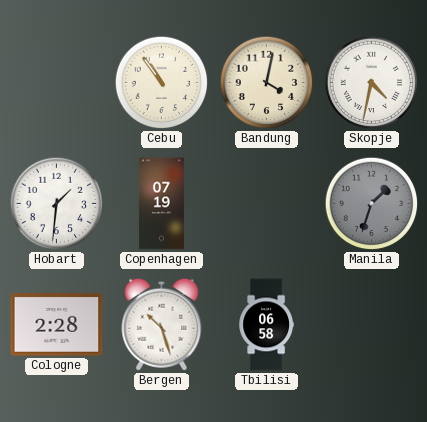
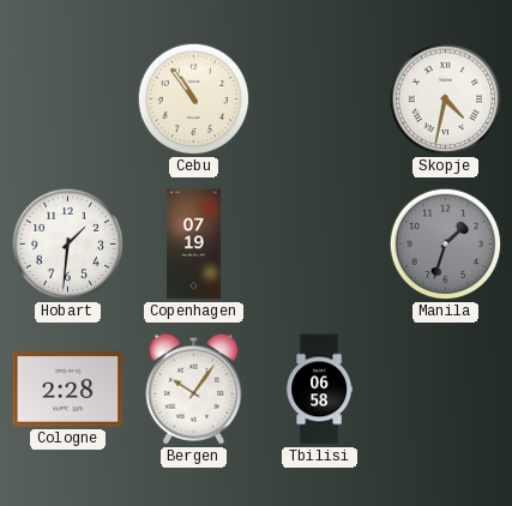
Bandung: 4:02 -> none
Bergen: 10:27 -> 10:06
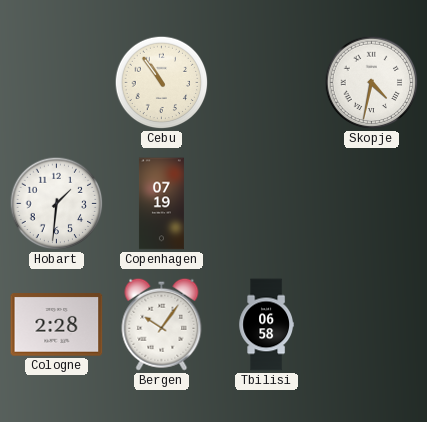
Manila: 1:33 -> none
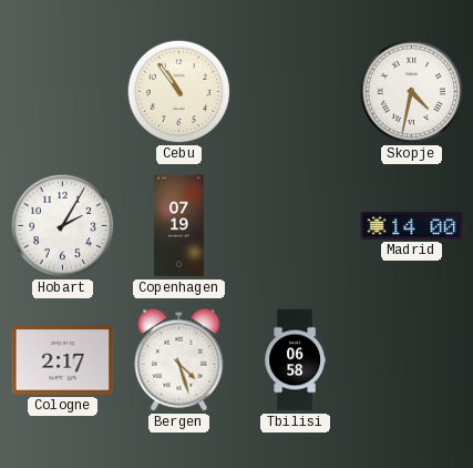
Hobart: 1:31 -> 2:05
Madrid: none -> 14:00
Cologne: 2:28 -> 2:17
Bergen: 10:06 -> 4:27
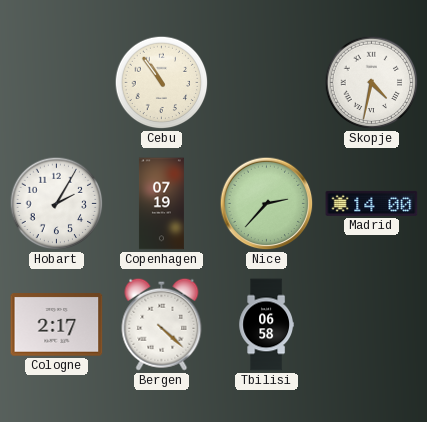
Nice: none -> 2:37
Bergen: 4:27 -> 4:22
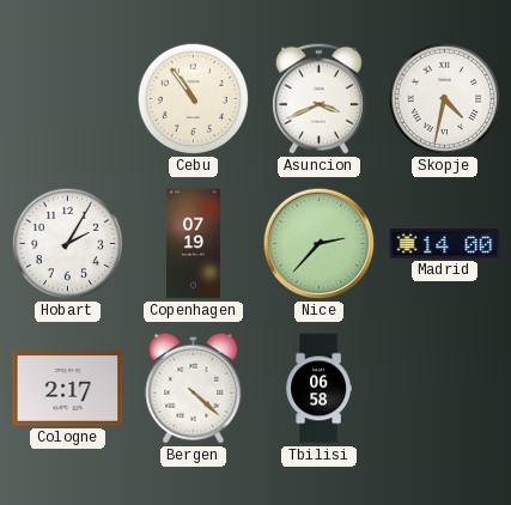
Asuncion: none -> 3:41
